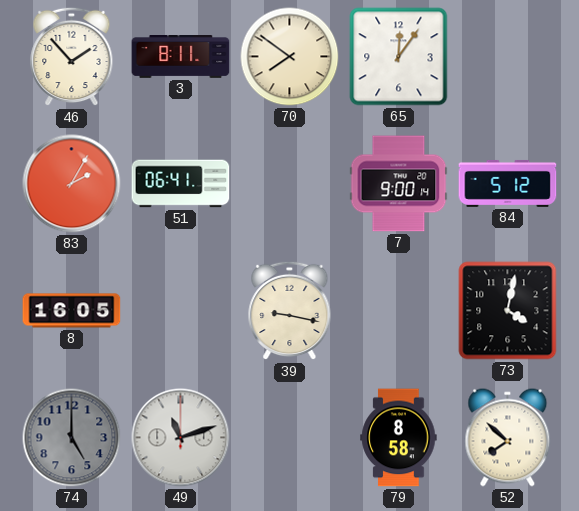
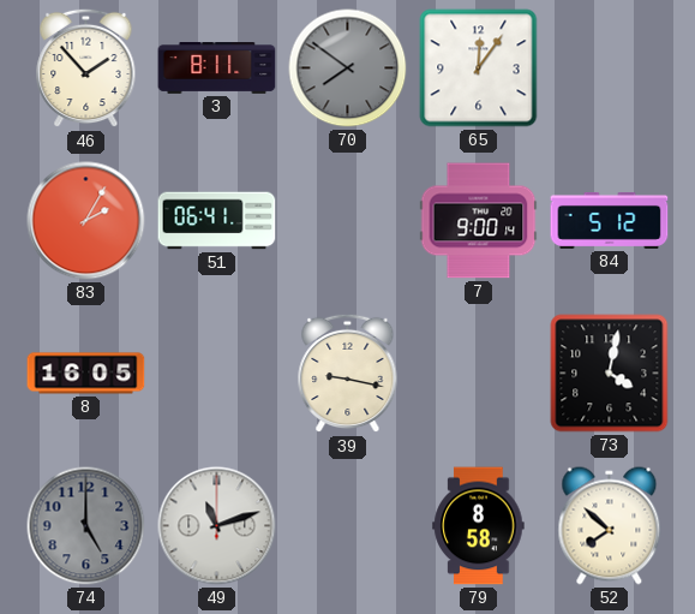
70 dial: cream -> grey
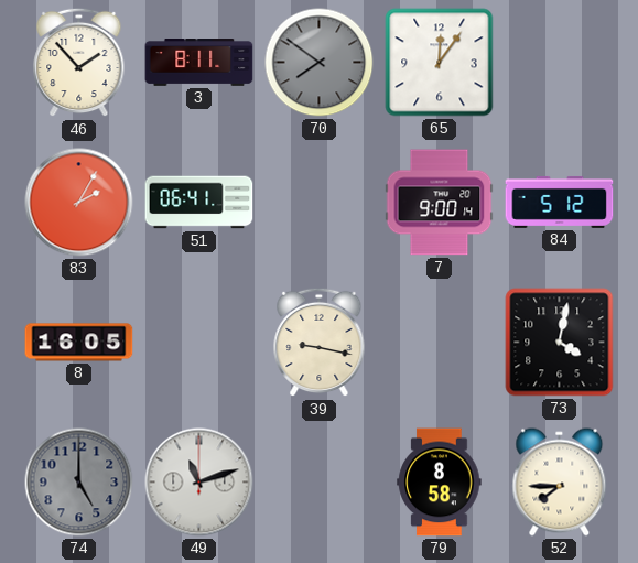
52: 7:52 -> 7:45
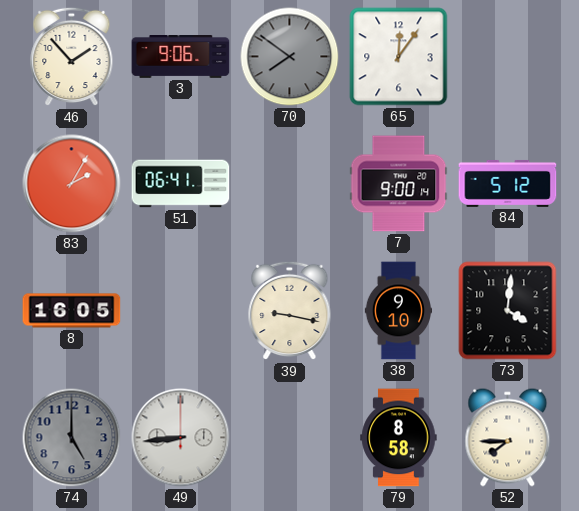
3: 8:11 -> 9:06
38: none -> 9:10
73: 4:02 -> 4:01
49: 11:12 -> 8:44
